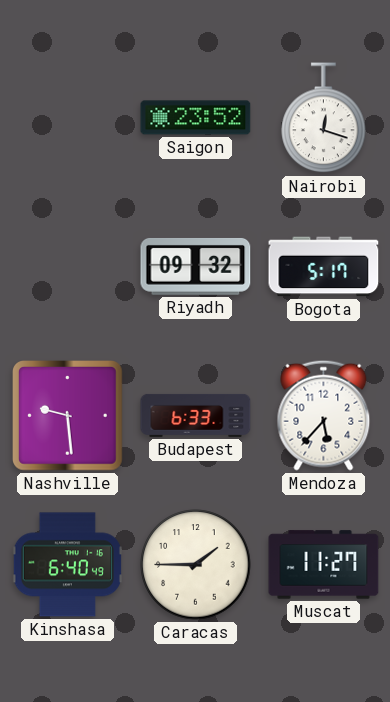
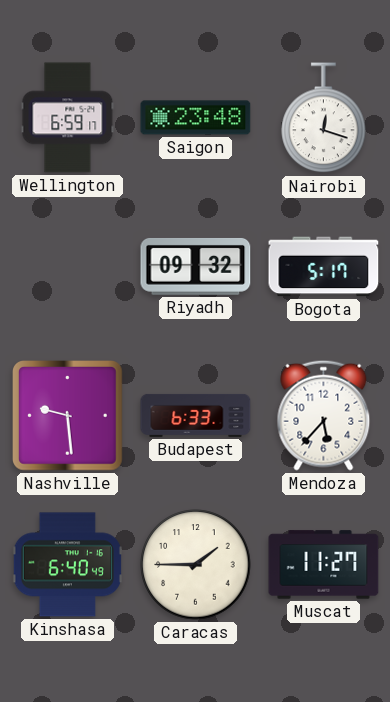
Wellington: none -> 6:59
Saigon: 23:52 -> 23:48
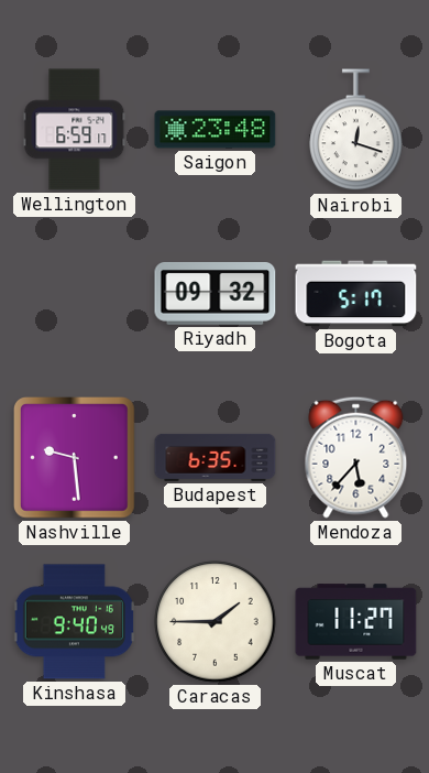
Budapest: 6:33 -> 6:35
Kinshasa: 6:40 -> 9:40
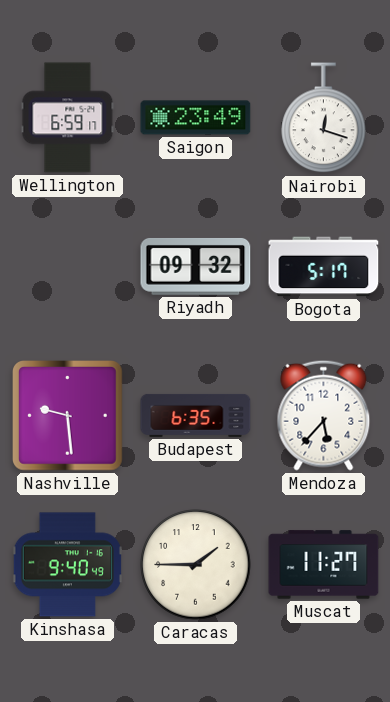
Saigon: 23:48 -> 23:49
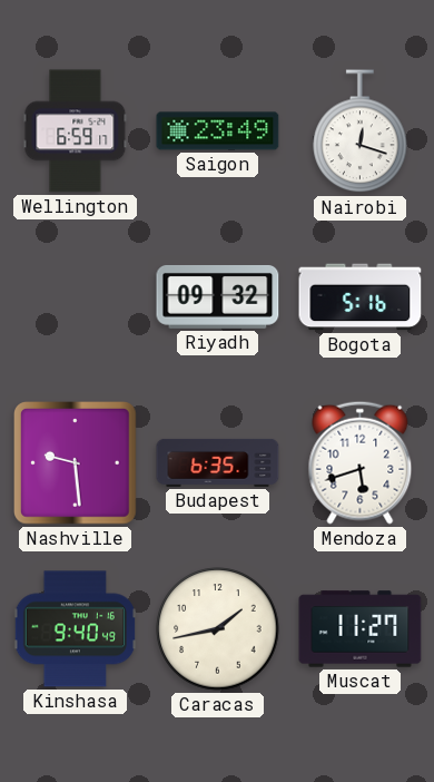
Bogota: 5:17 -> 5:16
Mendoza: 5:37 -> 5:42
Caracas: 1:45 -> 1:43
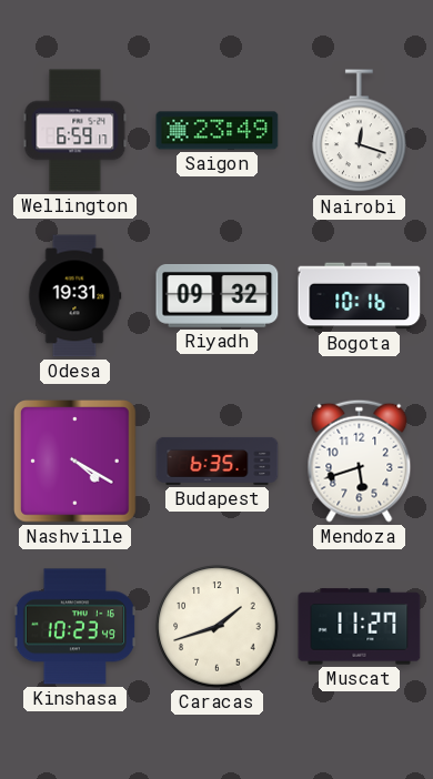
Odesa: none -> 19:31
Bogota: 5:16 -> 10:16
Nashville: 9:29 -> 4:20
Kinshasa: 9:40 -> 10:23
Caracas: 1:43 -> 1:42
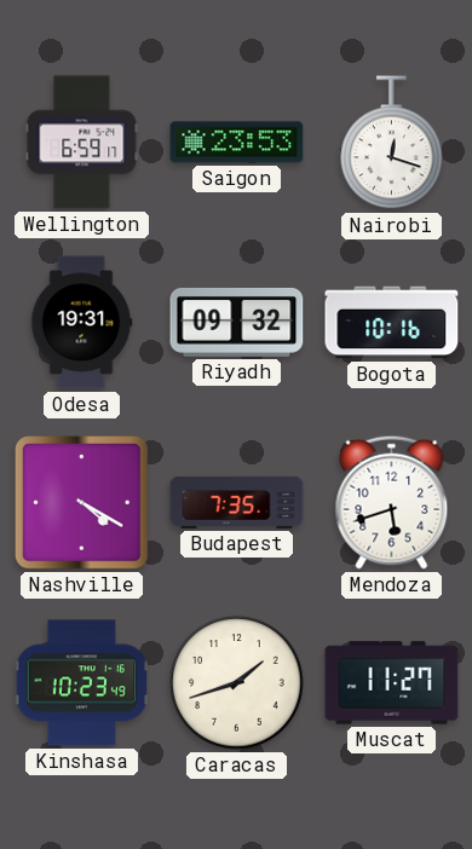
Saigon: 23:49 -> 23:53
Budapest: 6:35 -> 7:35
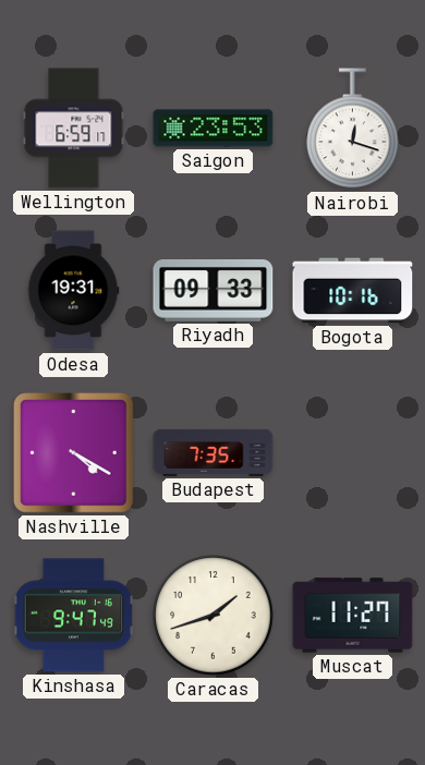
Riyadh: 09:32 -> 09:33
Mendoza: 5:42 -> none
Kinshasa: 10:23 -> 9:47
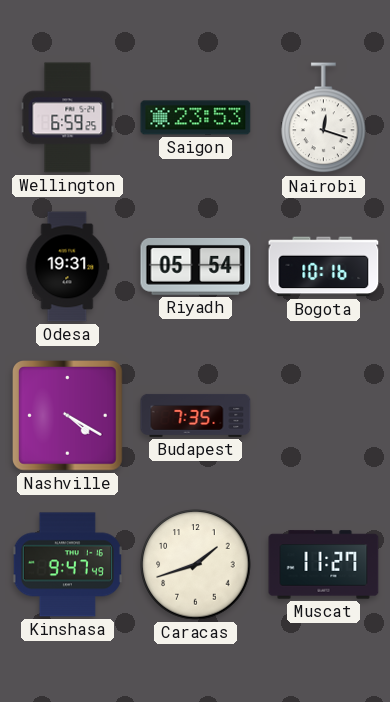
Wellington: 6:59:17 -> 6:59:25
Riyadh: 09:33 -> 05:54
